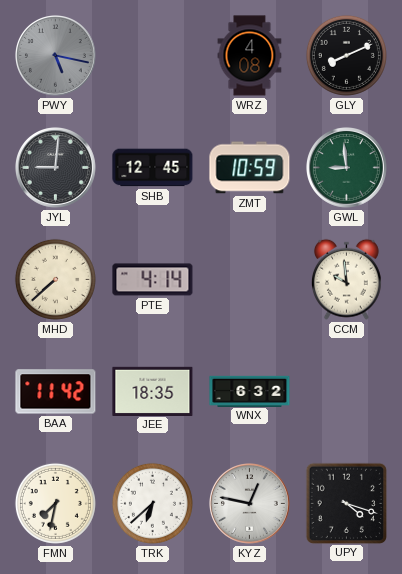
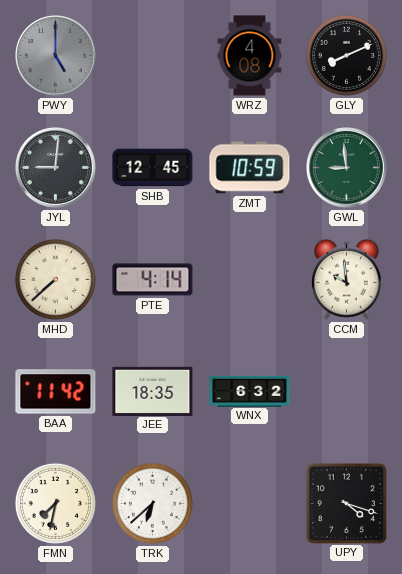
PWY: 5:17 -> 5:00
KYZ: 12:47 -> none
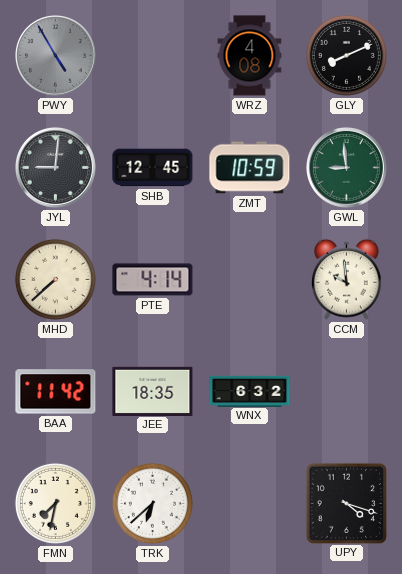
PWY: 5:00 -> 4:55
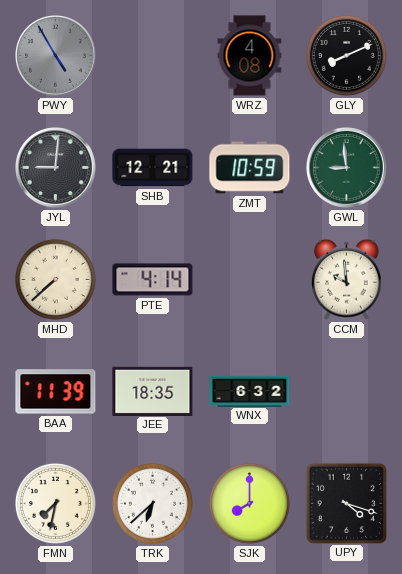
SHB: 12:45 -> 12:21
BAA: 11:42 -> 11:39
SJK: none -> 8:00
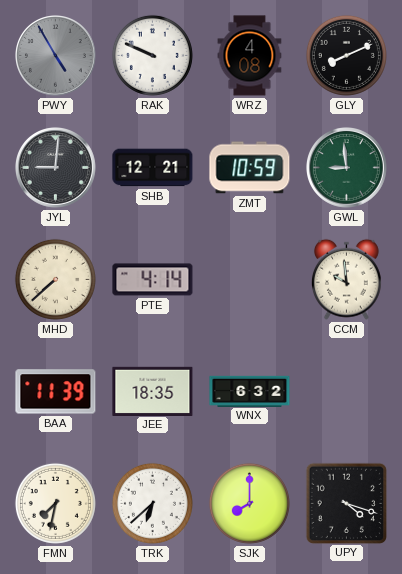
RAK: none -> 9:49
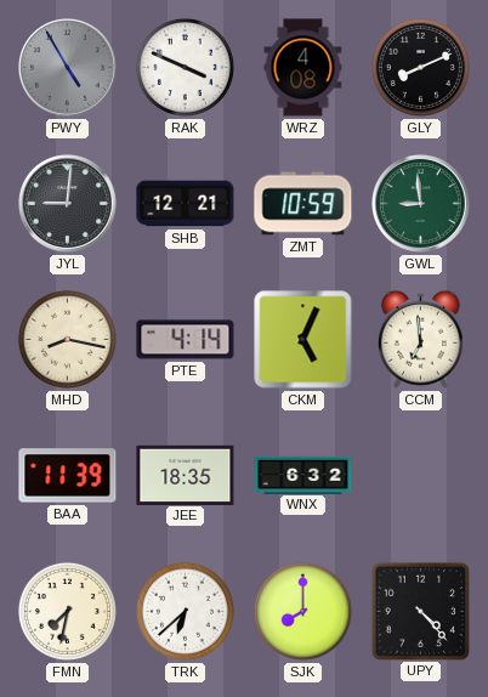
RAK: 9:49 -> 3:49
MHD: 7:38 -> 8:17
CKM: none -> 5:04
CCM: 9:59 -> 6:59
UPY: 4:18 -> 4:23
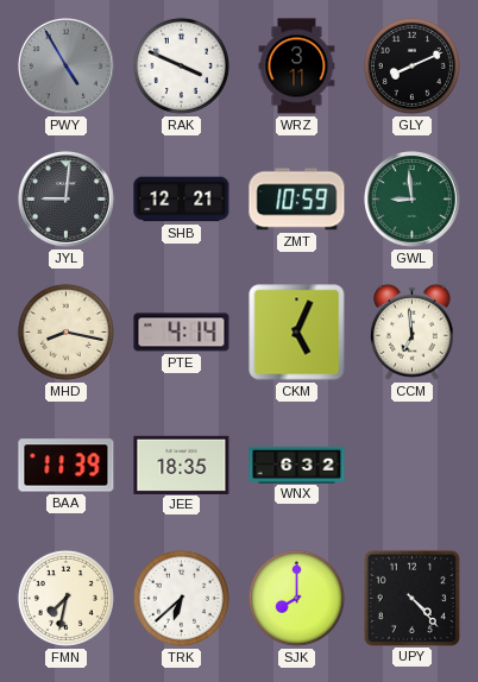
WRZ: 4:08 -> 3:11
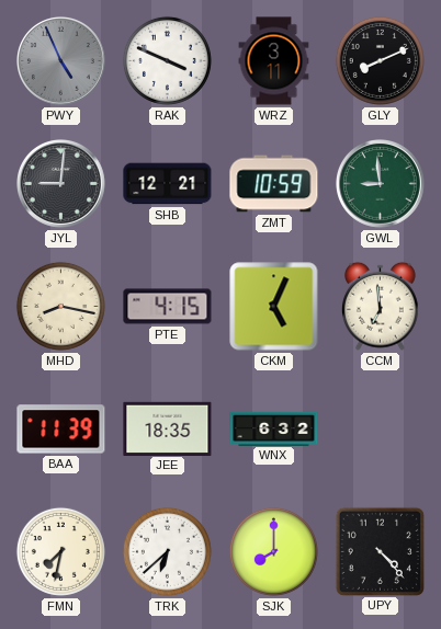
PWY: 4:55 -> 4:56
PTE: 4:14 -> 4:15
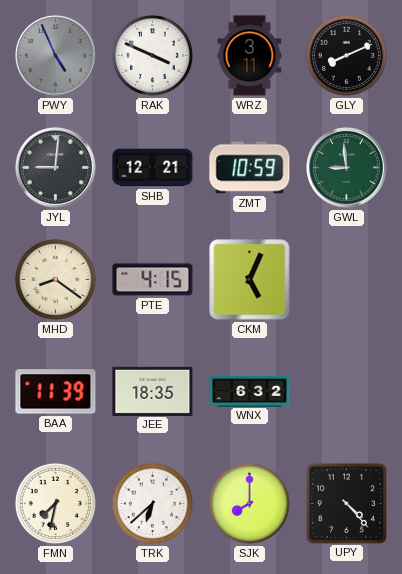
MHD: 8:17 -> 8:21
CCM: 6:59 -> none
